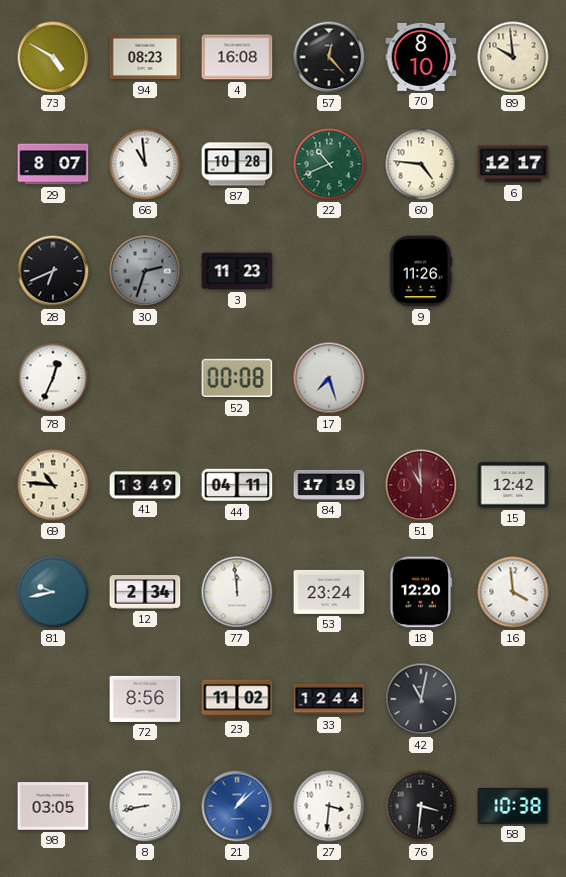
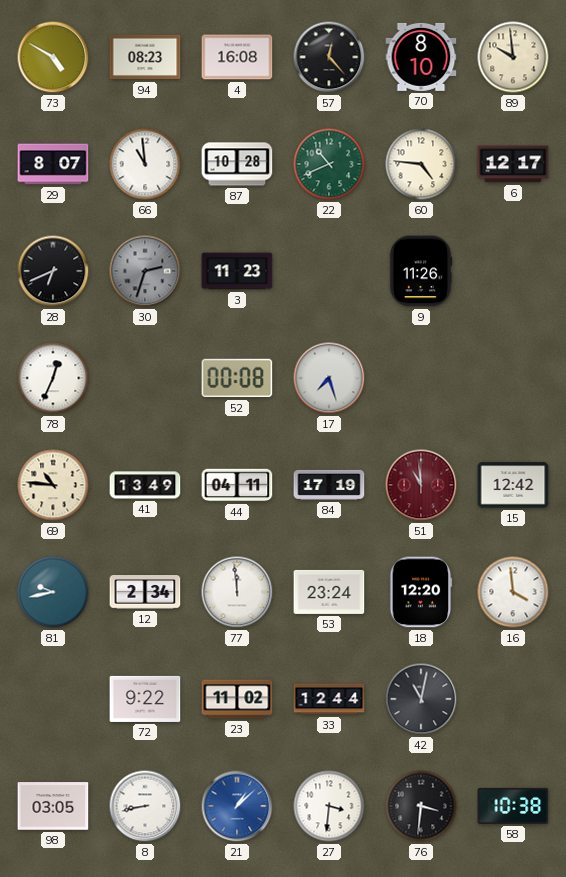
72: 8:56 -> 9:22
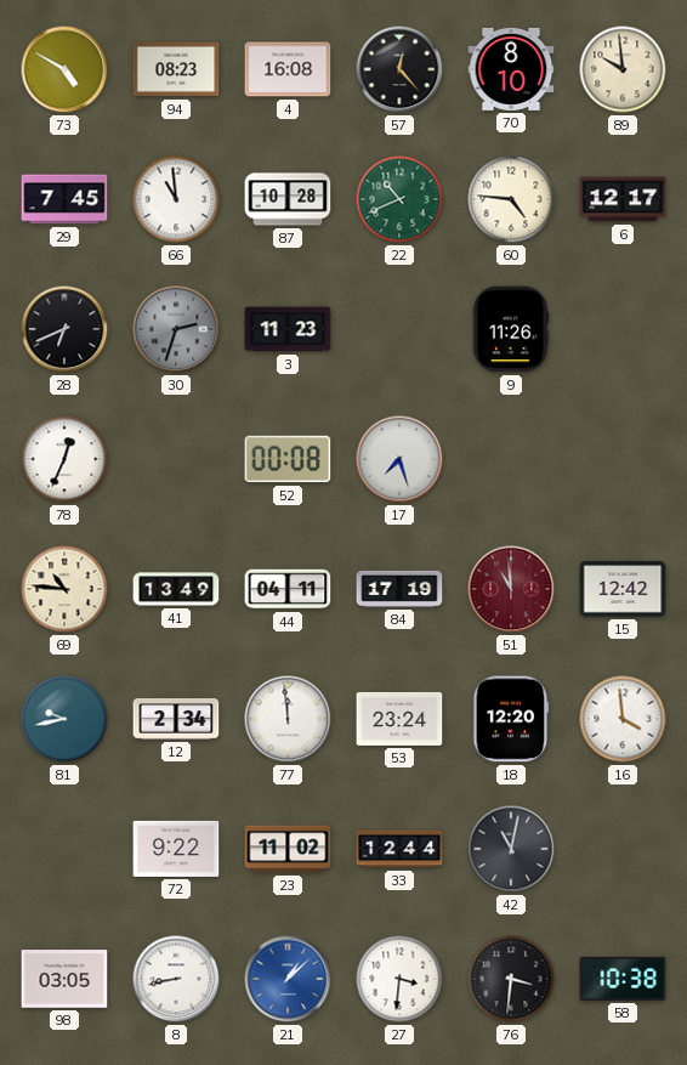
29: 8:07 -> 7:45
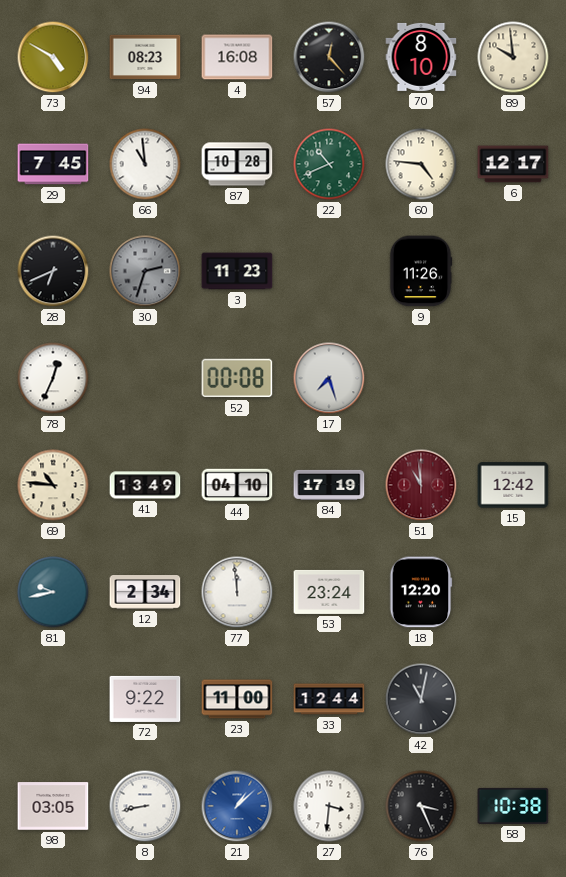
44: 04:11 -> 04:10
16: 3:59 -> none
23: 11:02 -> 11:00
76: 3:31 -> 3:26
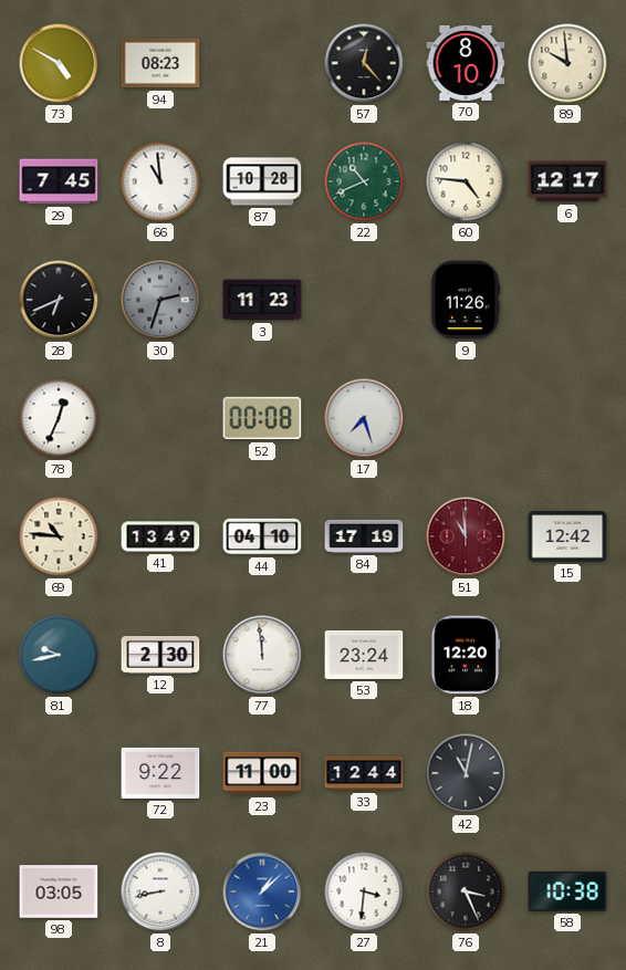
4: 16:08 -> none
12: 2:34 -> 2:30
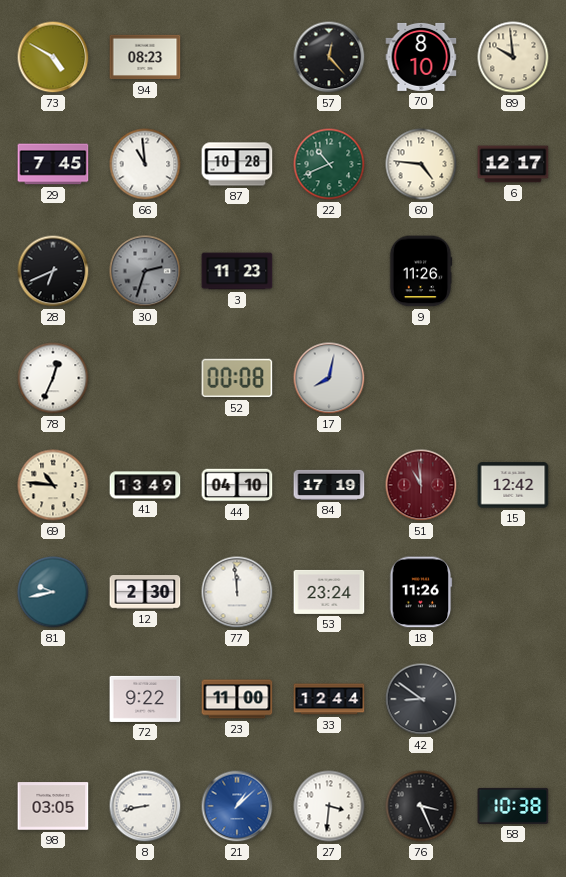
17: 7:27 -> 8:02
18: 12:20 -> 11:26
42: 11:02 -> 8:51
